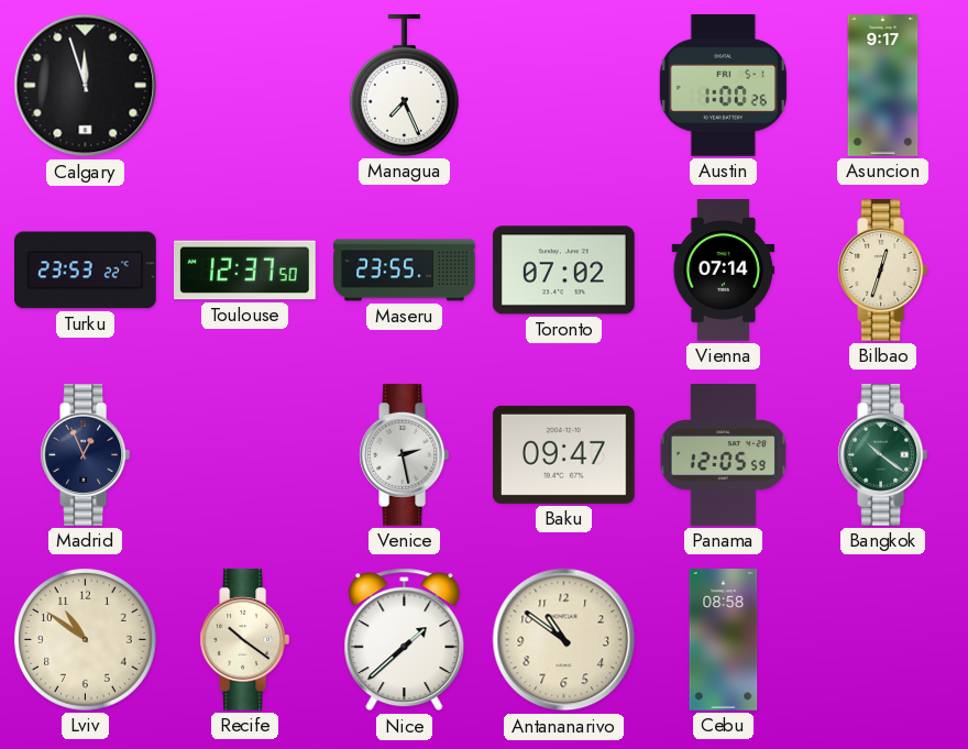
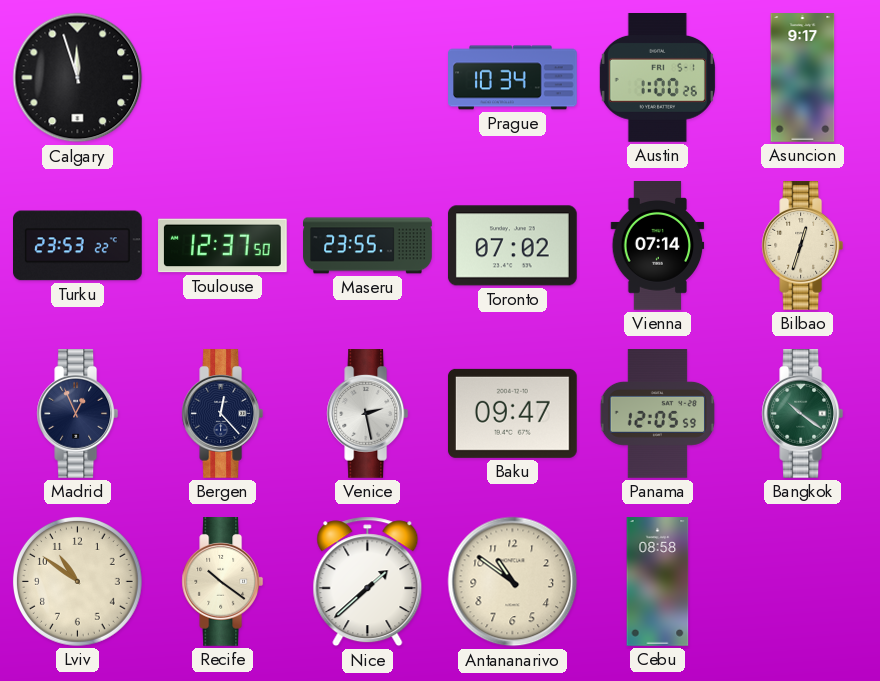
Managua: 7:26 -> none
Prague: none -> 10:34
Bergen: none -> 12:23
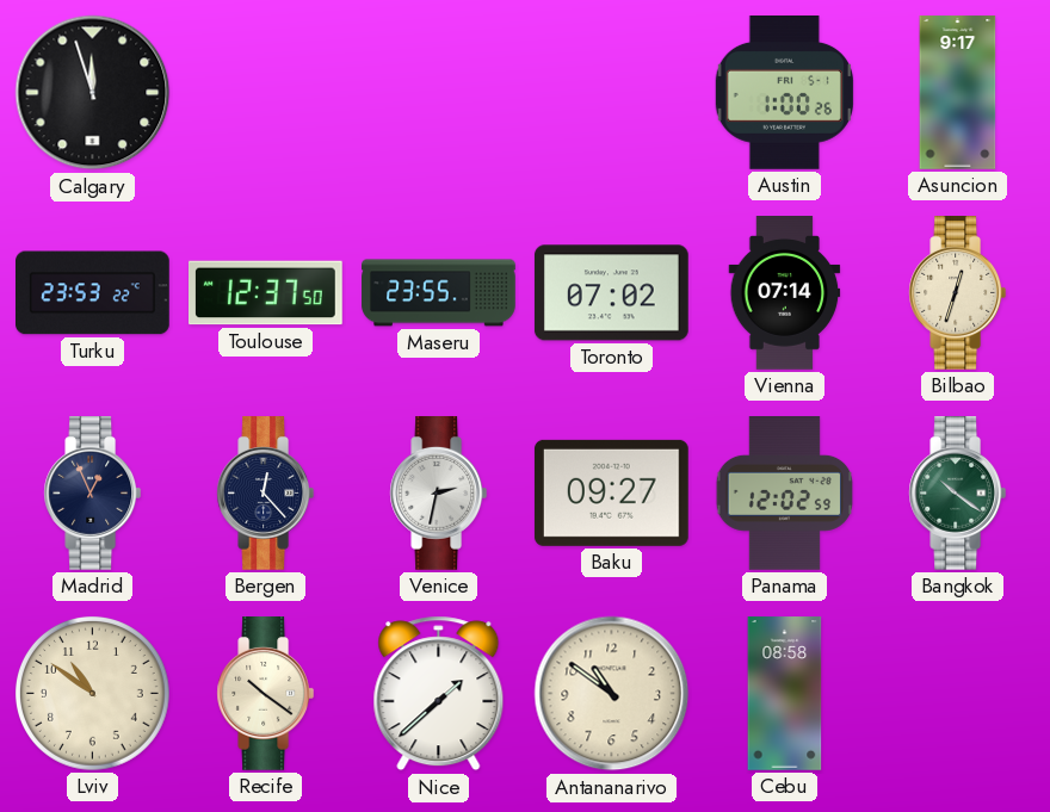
Prague: 10:34 -> none
Venice: 2:28 -> 2:32
Baku: 09:47 -> 09:27
Panama: 12:05 -> 12:02
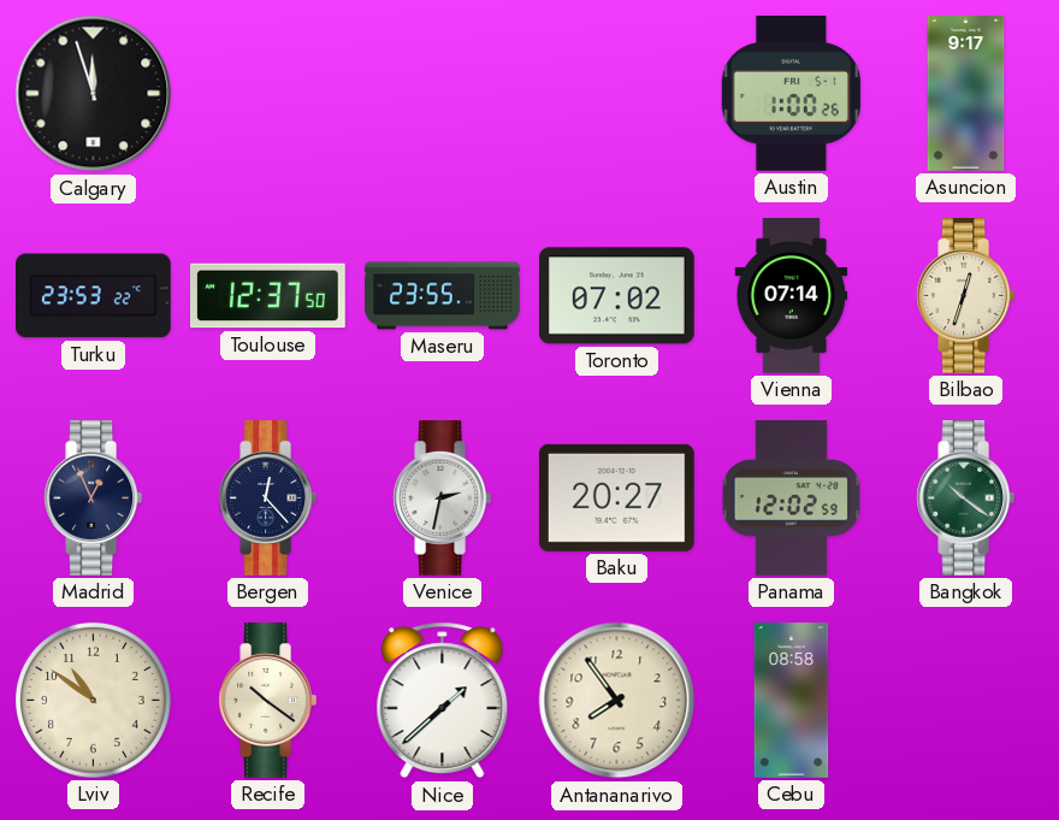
Baku: 09:27 -> 20:27
Antananarivo: 10:51 -> 7:54
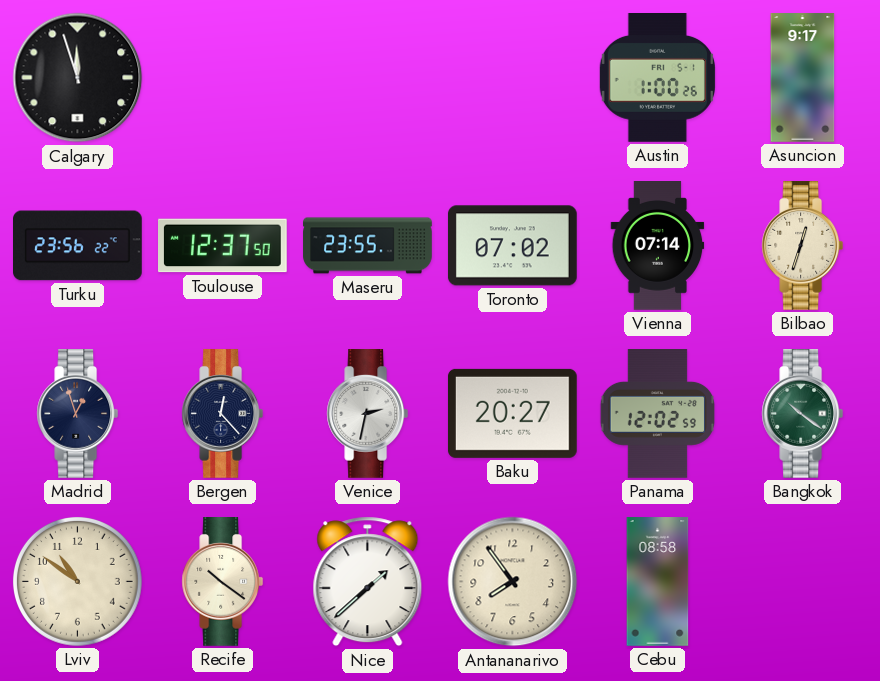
Turku: 23:53 -> 23:56
Madrid: 12:56 -> 12:57
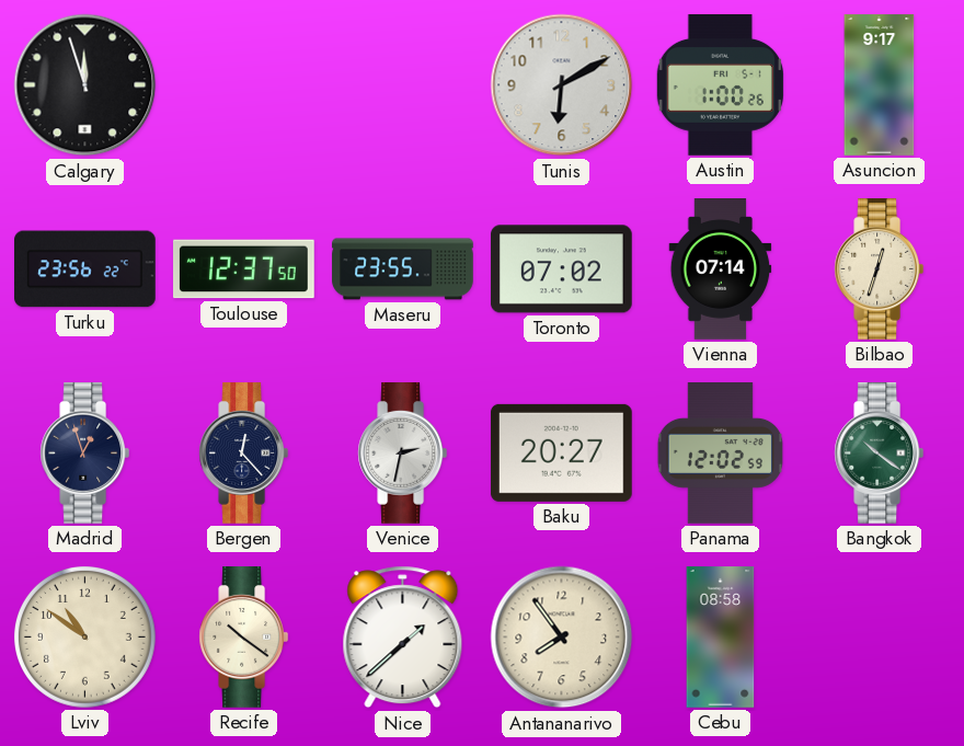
Tunis: none -> 6:10
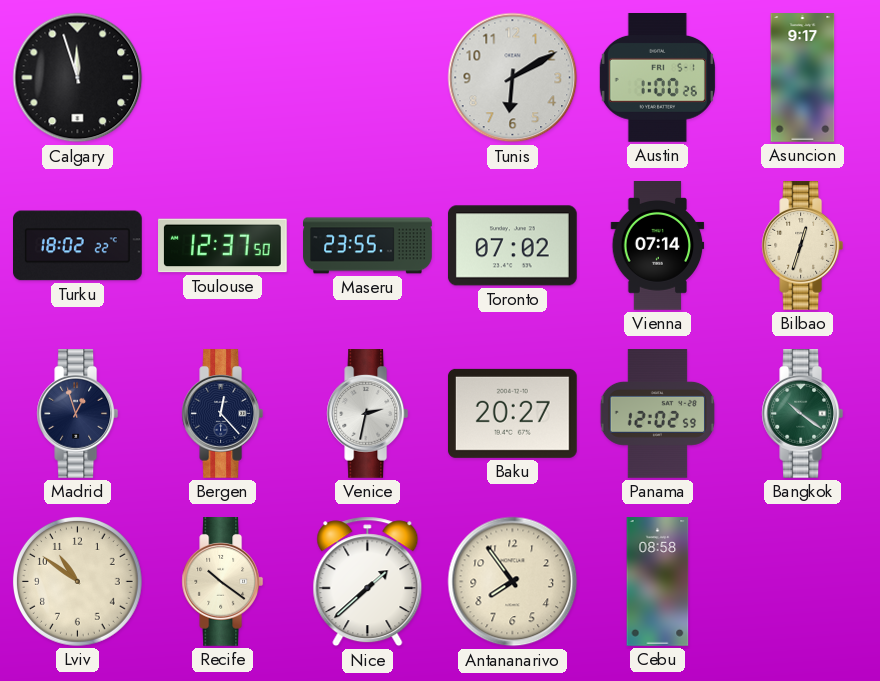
Turku: 23:56 -> 18:02
